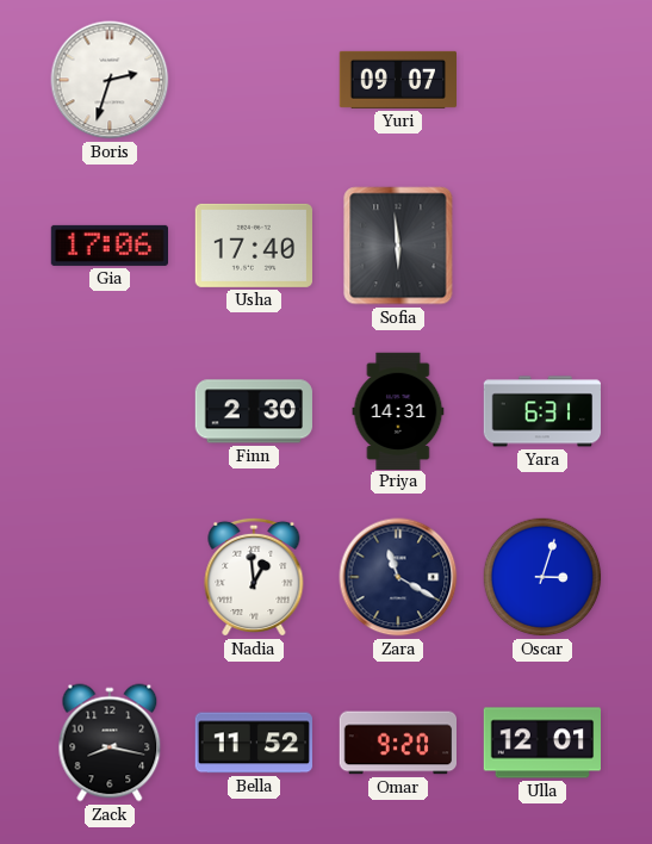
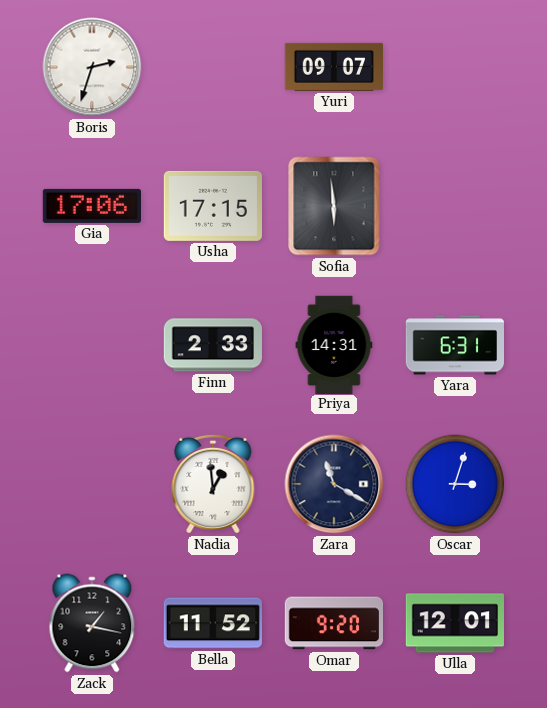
Usha: 17:40 -> 17:15
Finn: 2:30 -> 2:33
Zack: 8:17 -> 1:17
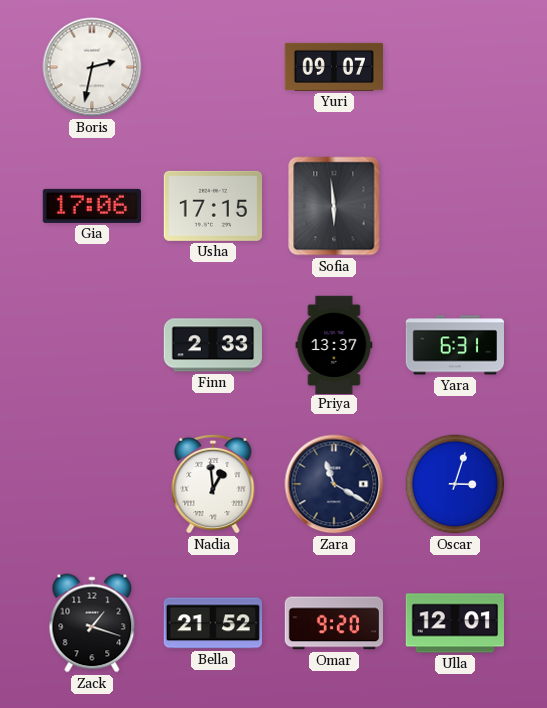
Boris: 2:33 -> 2:32
Priya: 14:31 -> 13:37
Zack: 1:17 -> 1:18
Bella: 11:52 -> 21:52
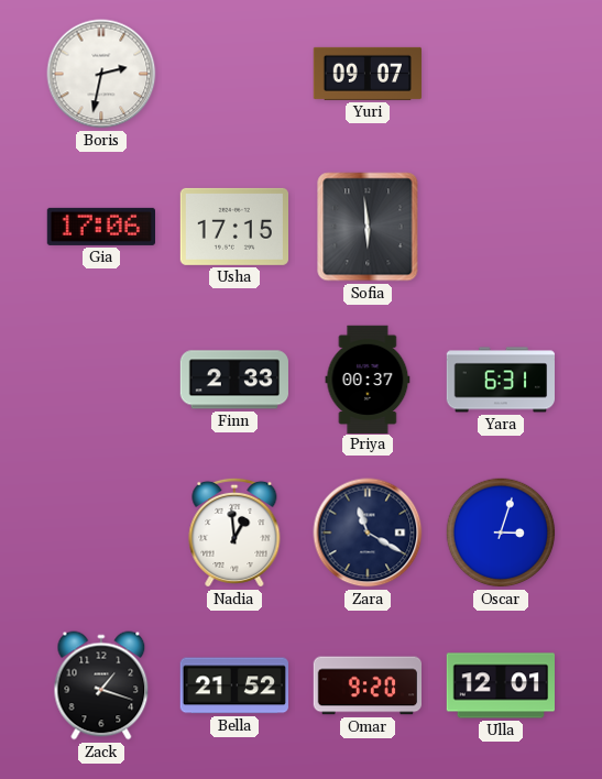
Priya: 13:37 -> 00:37
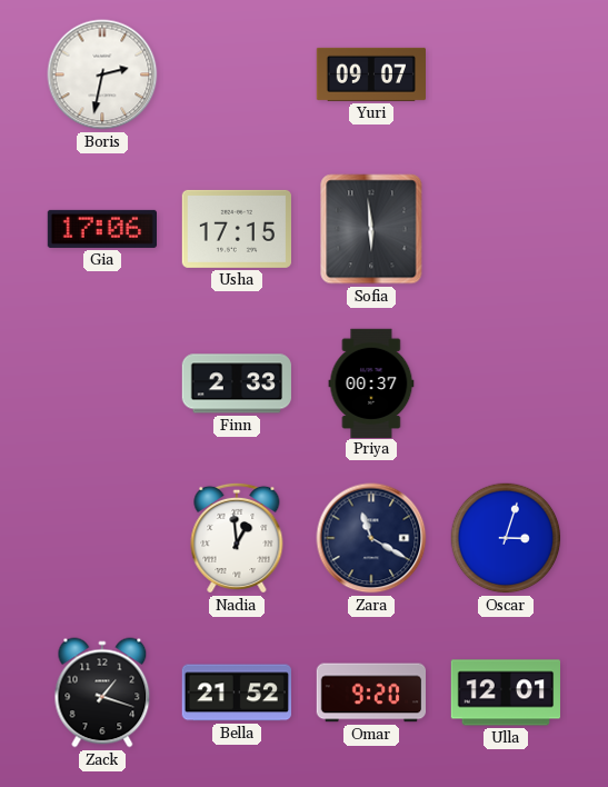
Yara: 6:31 -> none
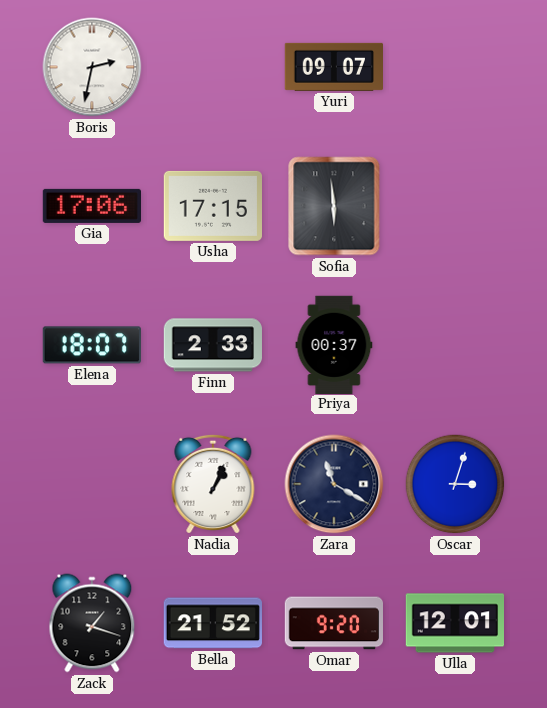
Elena: none -> 18:07
Nadia: 12:59 -> 1:04
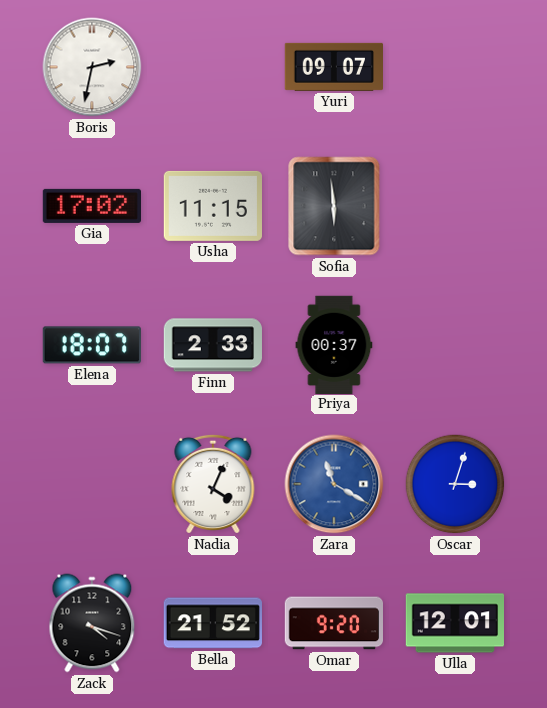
Gia: 17:06 -> 17:02
Usha: 17:15 -> 11:15
Nadia: 1:04 -> 4:04
Zara dial: navy -> blue
Zack: 1:18 -> 4:18
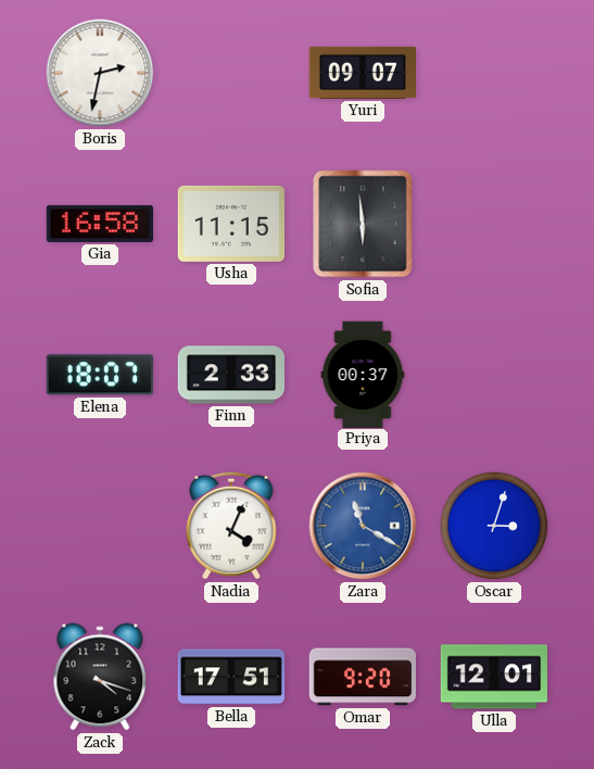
Gia: 17:02 -> 16:58
Bella: 21:52 -> 17:51
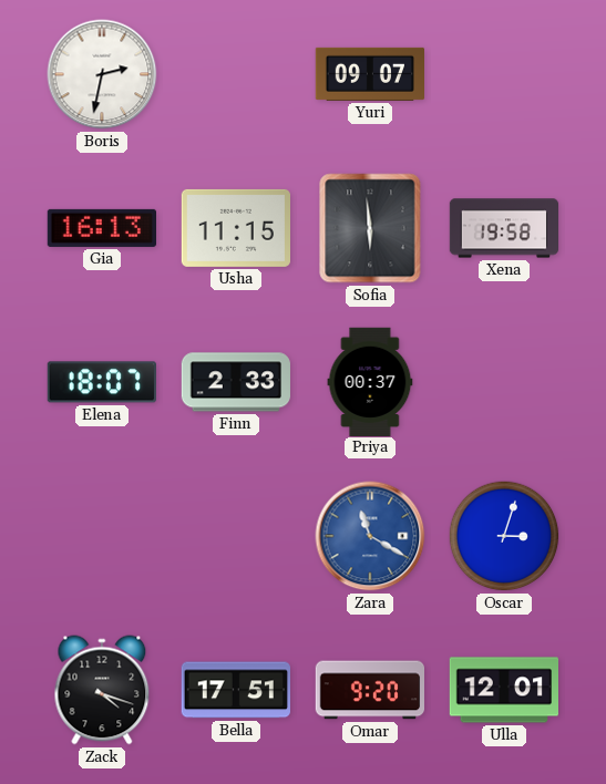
Gia: 16:58 -> 16:13
Xena: none -> 19:58
Nadia: 4:04 -> none
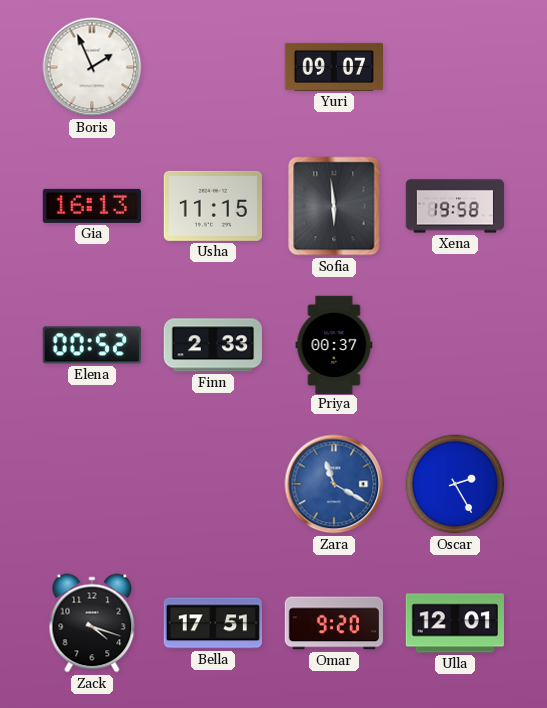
Boris: 2:32 -> 1:56
Elena: 18:07 -> 00:52
Oscar: 3:03 -> 2:25
